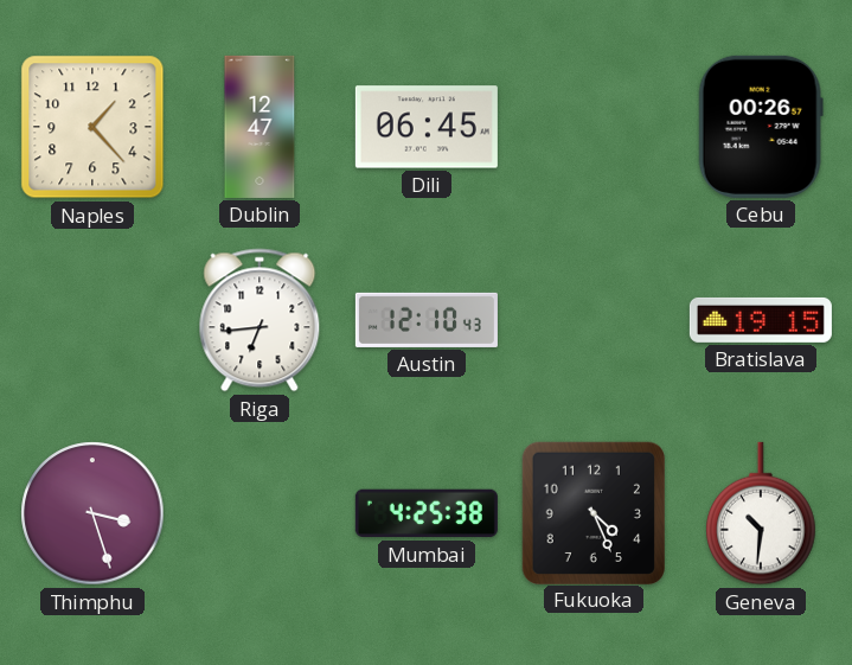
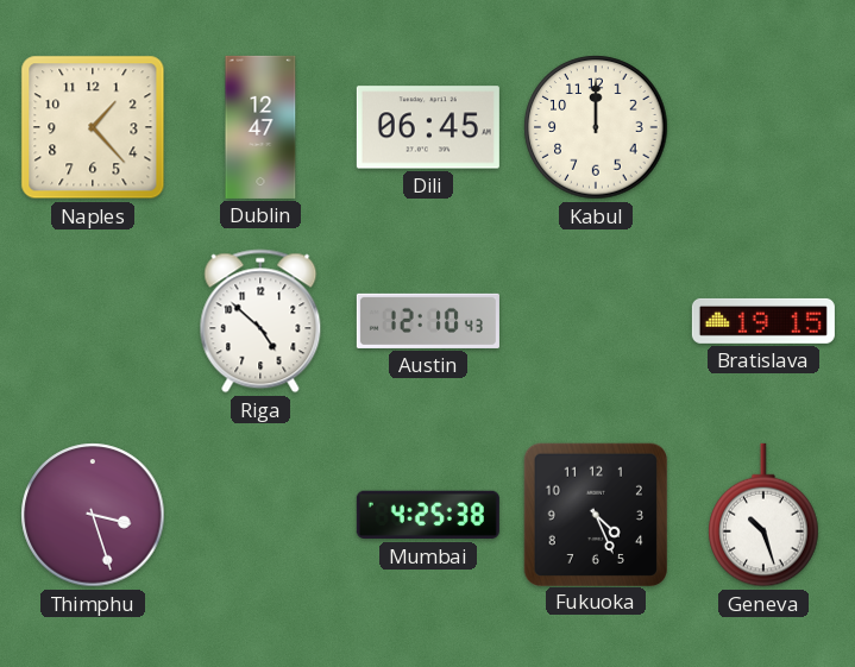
Kabul: none -> 12:00
Cebu: 00:26 -> none
Riga: 6:44 -> 4:52
Geneva: 10:31 -> 10:27
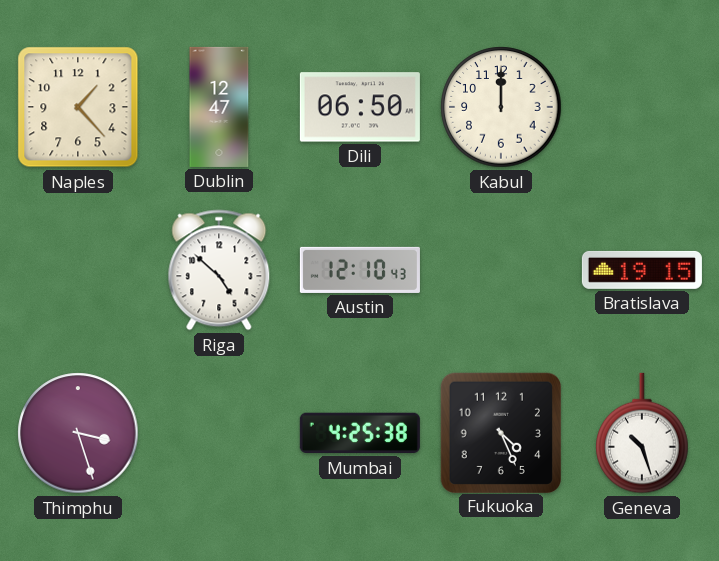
Dili: 06:45 -> 06:50
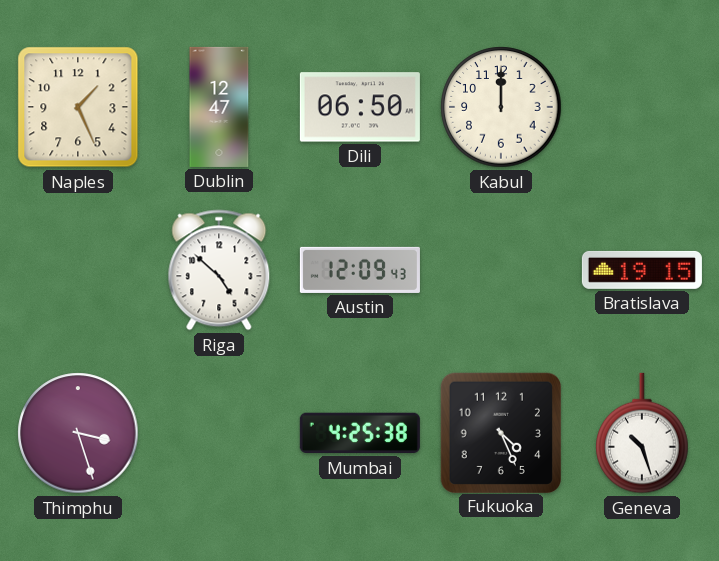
Naples: 1:23 -> 1:26
Austin: 12:10 -> 12:09
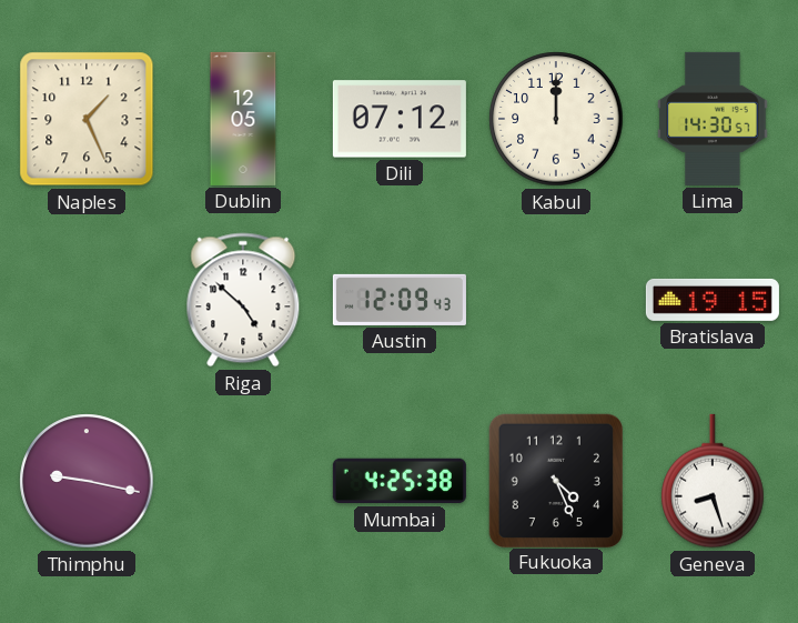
Dublin: 12:47 -> 12:05
Dili: 06:50 -> 07:12
Lima: none -> 14:30
Thimphu: 3:27 -> 9:17
Geneva: 10:27 -> 8:27
